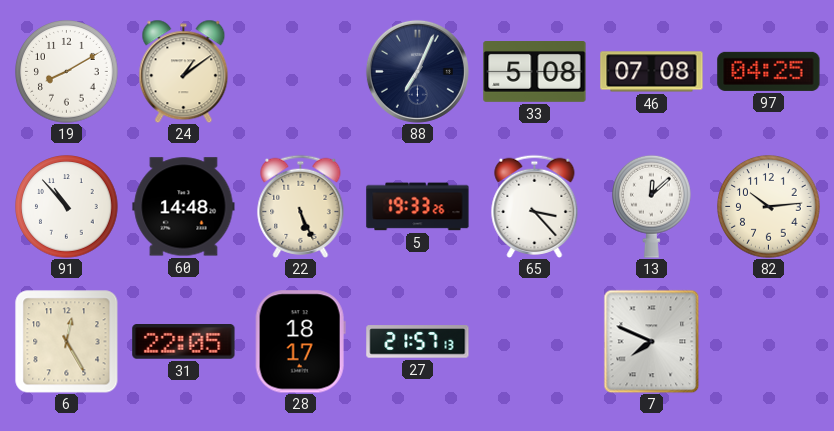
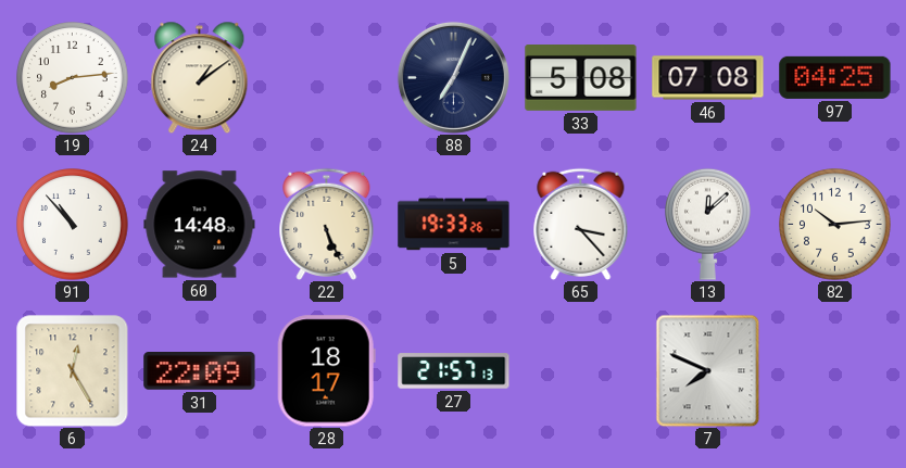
19: 8:10 -> 8:14
31: 22:05 -> 22:09
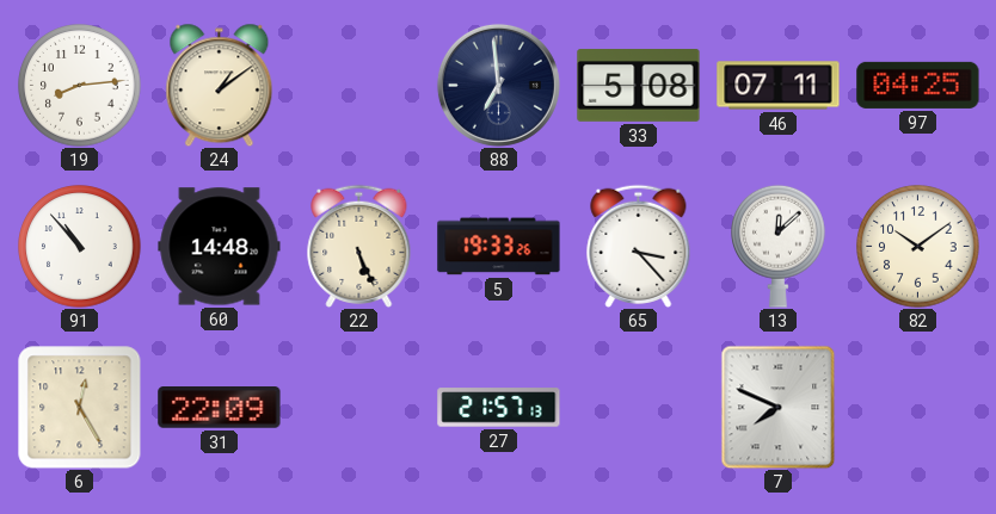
88: 7:04 -> 6:59
46: 07:08 -> 07:11
82: 10:14 -> 10:09
28: 18:17 -> none
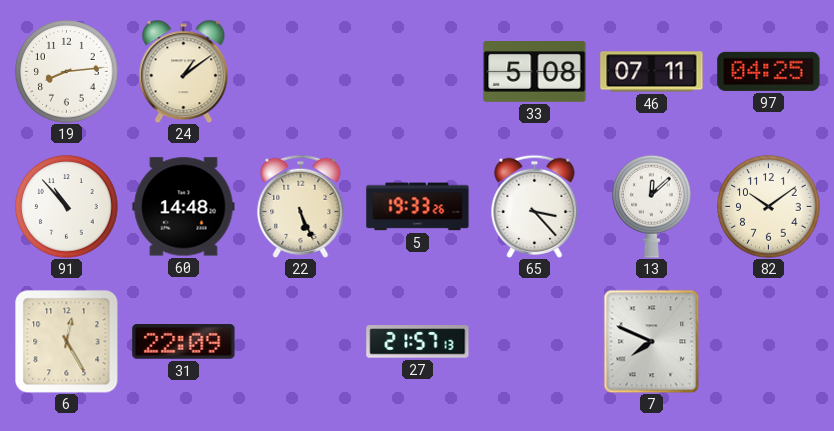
88: 6:59 -> none
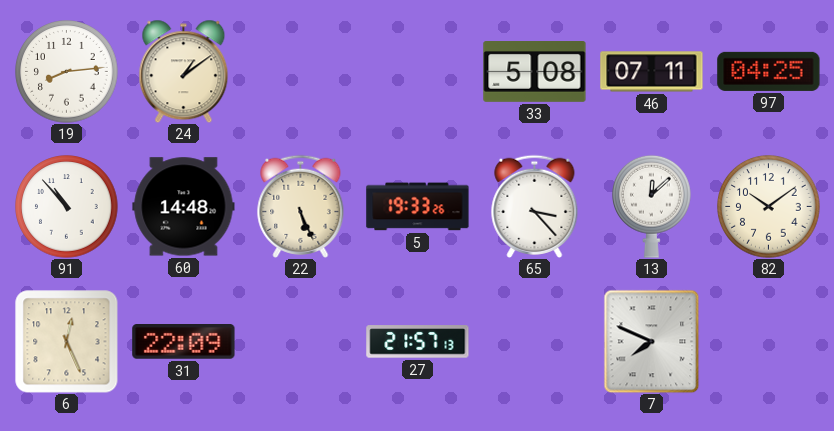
6: 12:25 -> 12:26
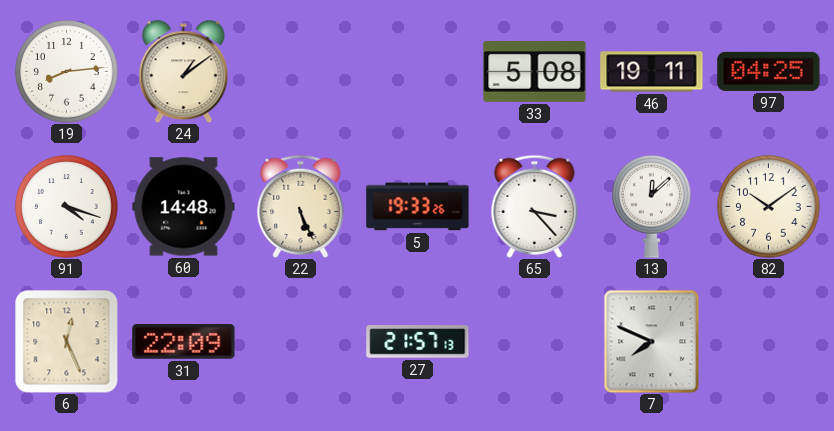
46: 07:11 -> 19:11
91: 10:53 -> 4:18
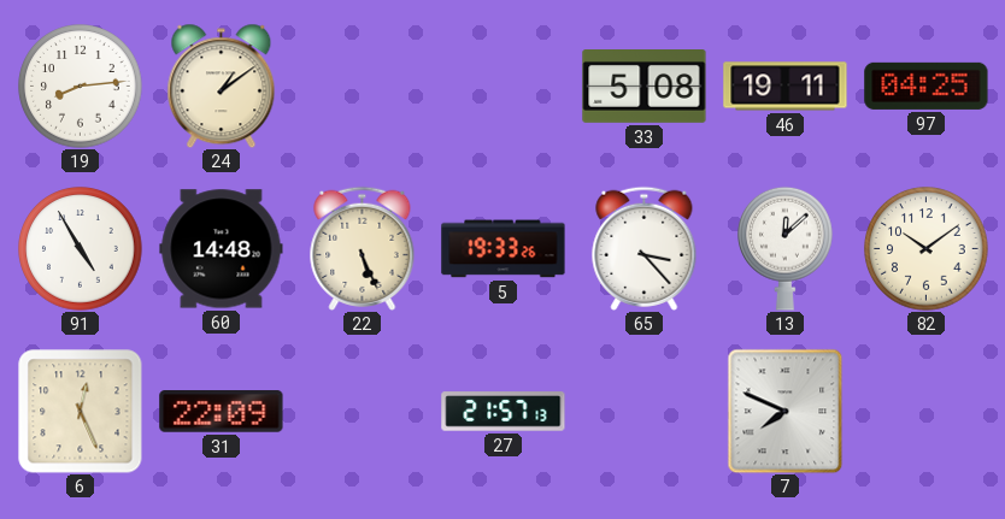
91: 4:18 -> 4:55
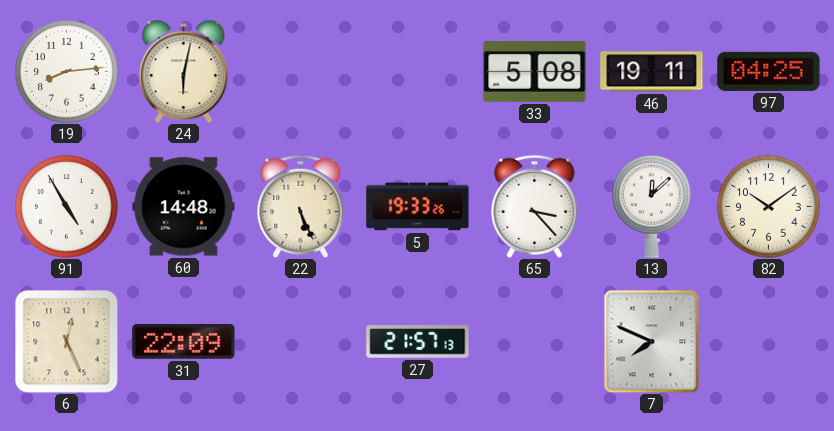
24: 1:09 -> 6:02
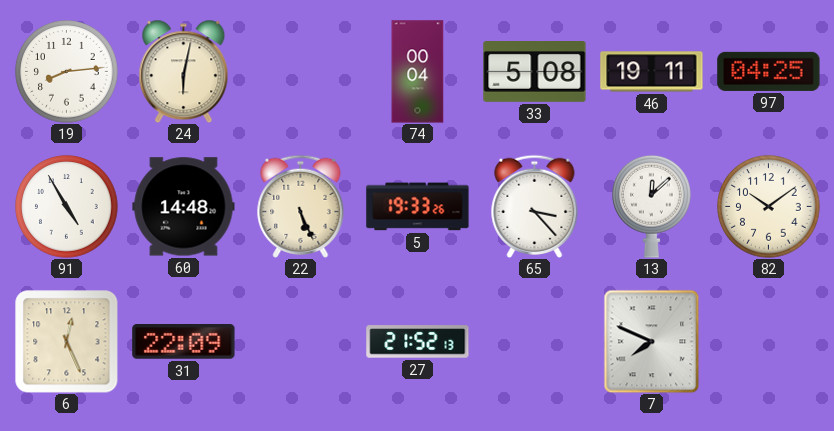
74: none -> 00:04
27: 21:57 -> 21:52
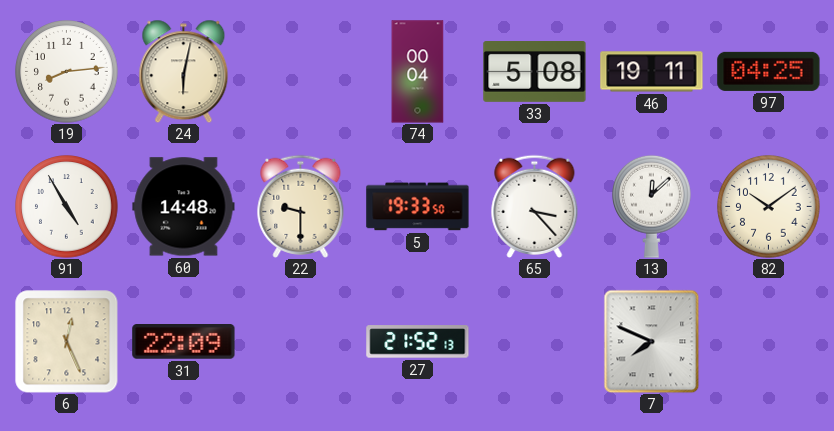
22: 5:26 -> 9:30
5: 19:33:26 -> 19:33:50
